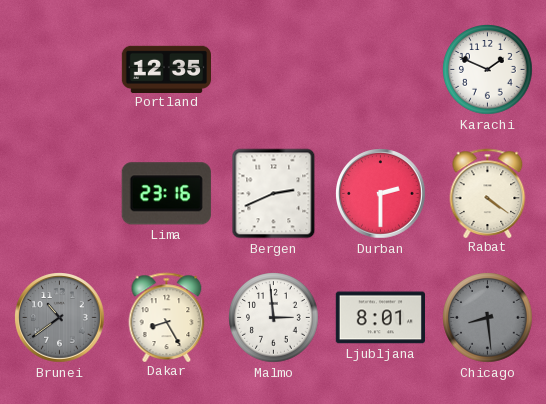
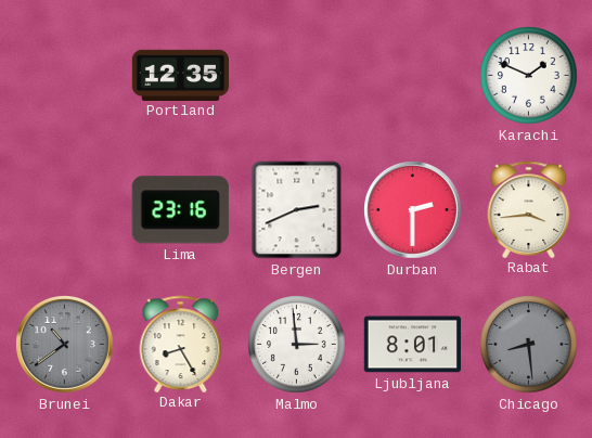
Rabat: 4:21 -> 3:44
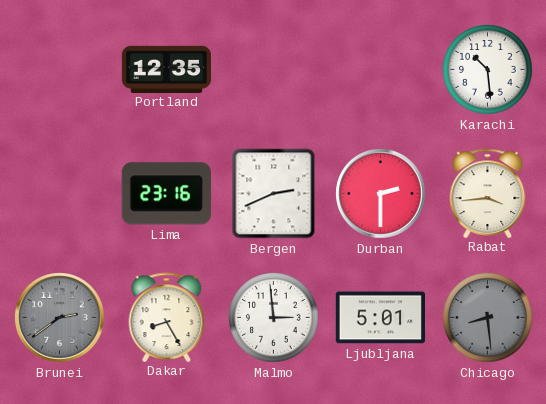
Karachi: 1:49 -> 10:29
Brunei: 10:39 -> 2:39
Ljubljana: 8:01 -> 5:01
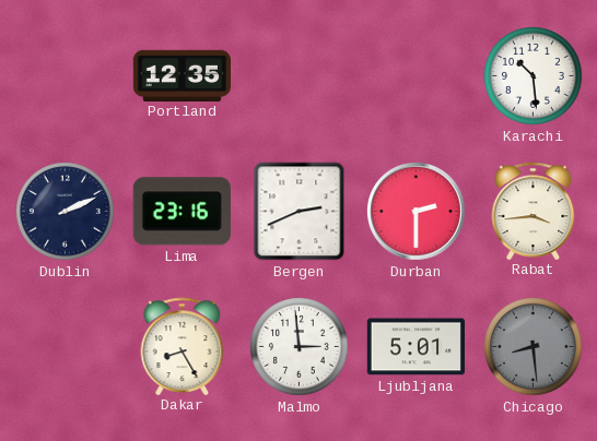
Dublin: none -> 2:11
Brunei: 2:39 -> none
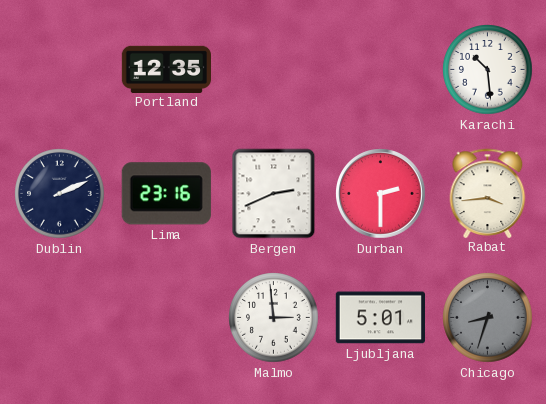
Dakar: 8:25 -> none
Chicago: 8:29 -> 8:33
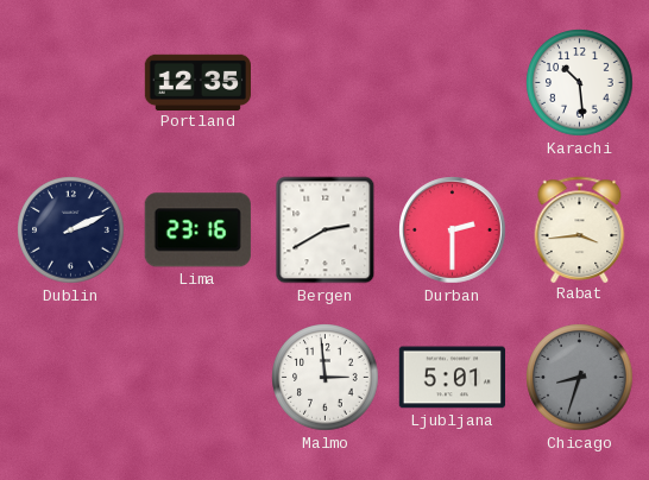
Bergen: 2:41 -> 2:40
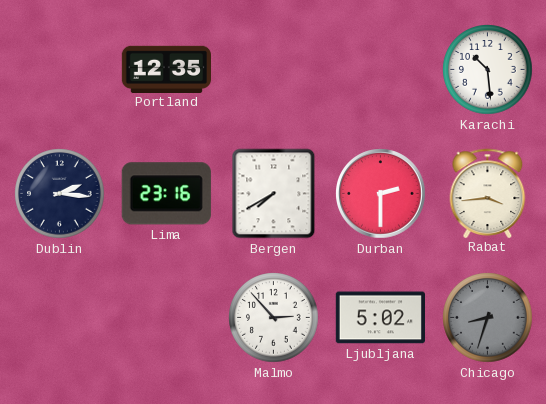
Dublin: 2:11 -> 2:16
Bergen: 2:40 -> 7:40
Malmo: 2:59 -> 2:53
Ljubljana: 5:01 -> 5:02
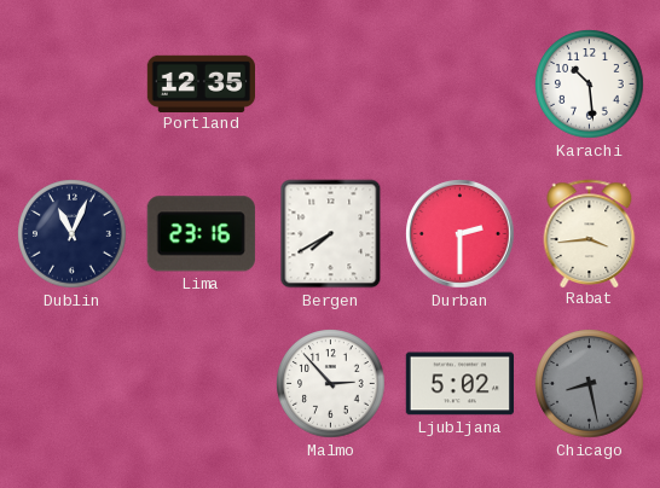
Dublin: 2:16 -> 11:04
Chicago: 8:33 -> 8:28
